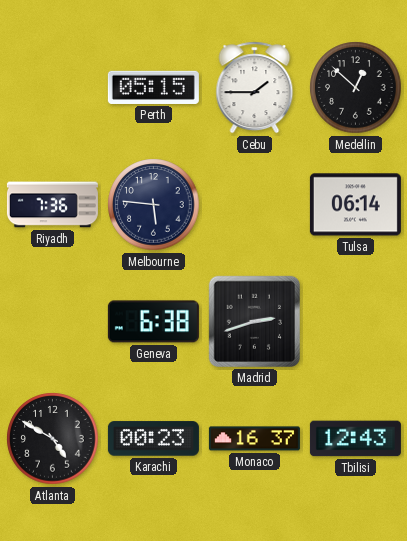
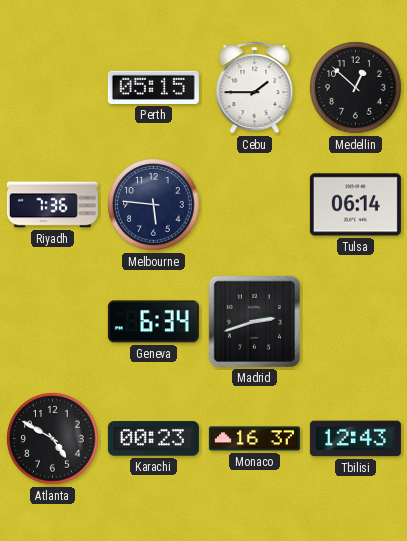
Geneva: 6:38 -> 6:34
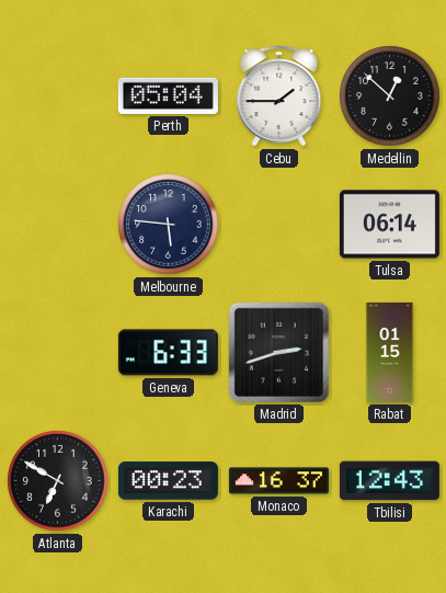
Perth: 05:15 -> 05:04
Riyadh: 7:36 -> none
Geneva: 6:34 -> 6:33
Rabat: none -> 01:15
Atlanta: 4:50 -> 6:50
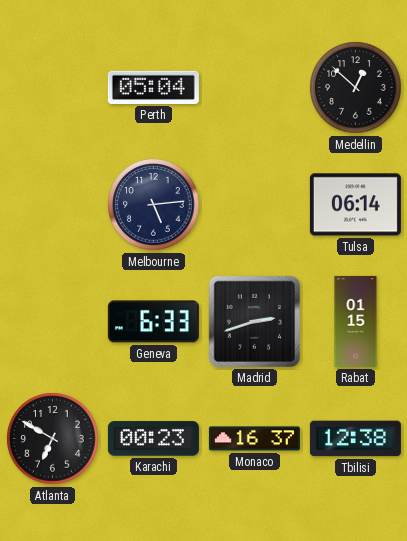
Cebu: 1:45 -> none
Melbourne: 5:46 -> 5:14
Tbilisi: 12:43 -> 12:38
